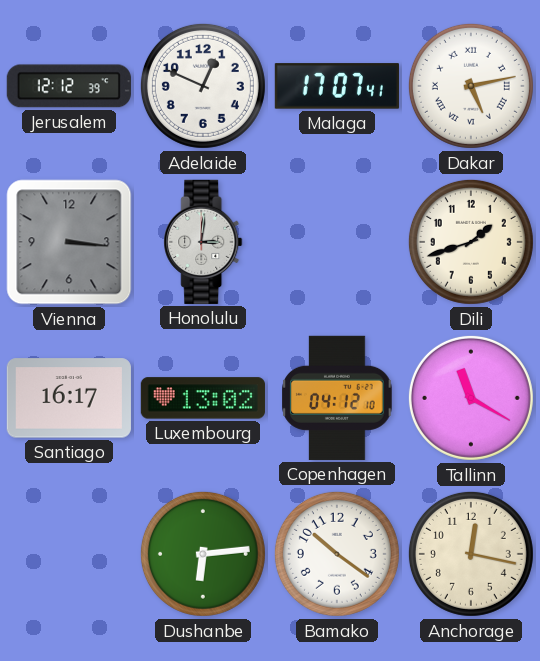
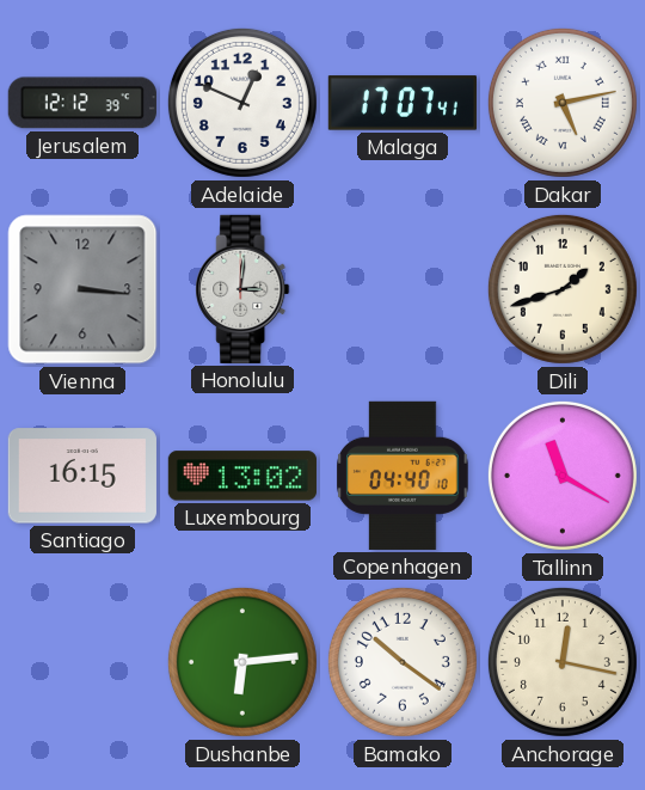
Santiago: 16:17 -> 16:15
Copenhagen: 04:12 -> 04:40
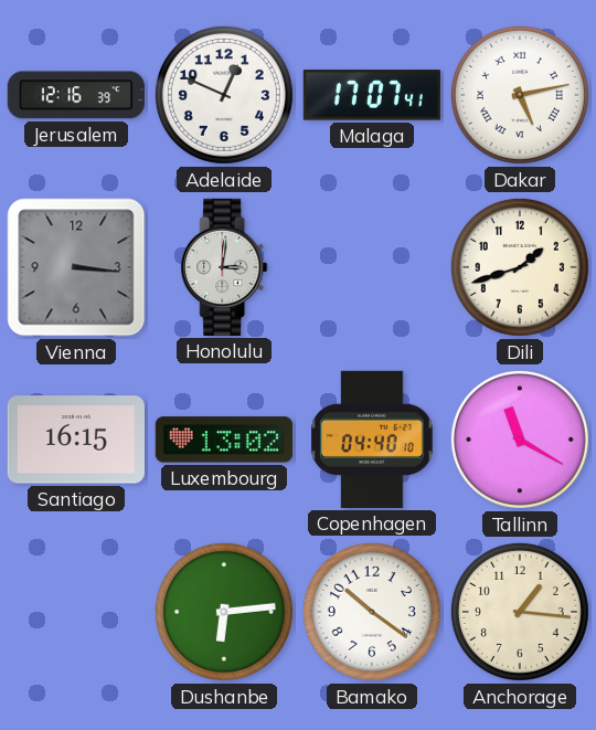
Jerusalem: 12:12 -> 12:16
Anchorage: 12:17 -> 1:16
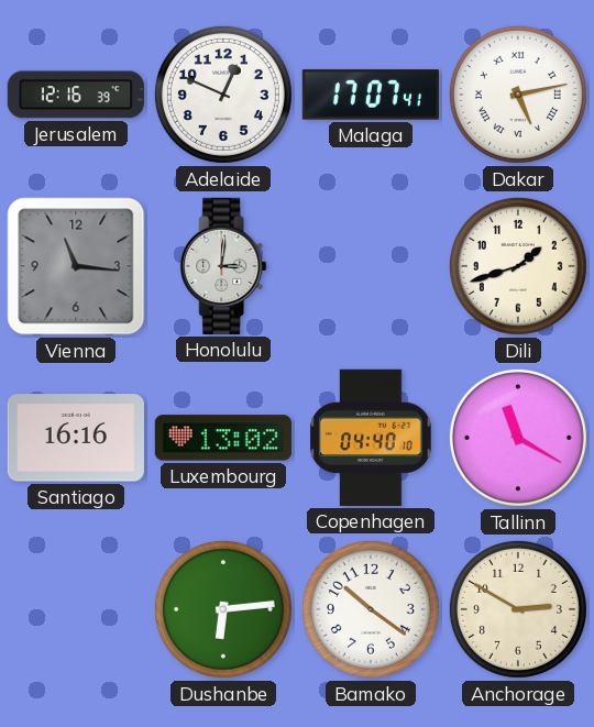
Vienna: 3:16 -> 11:16
Santiago: 16:15 -> 16:16
Anchorage: 1:16 -> 2:50
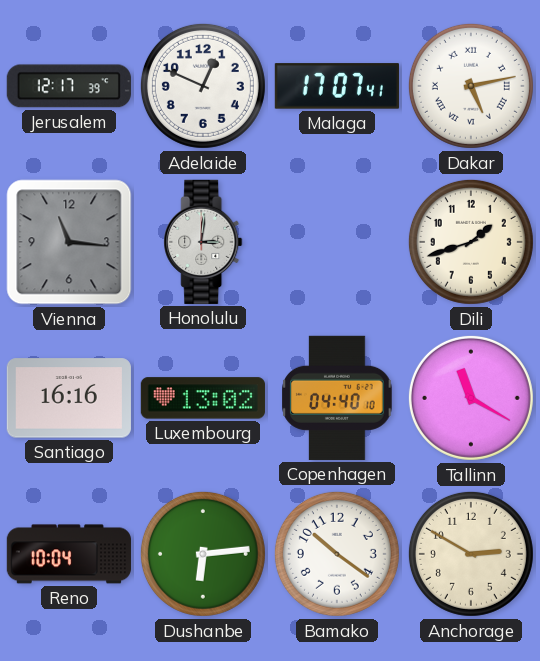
Jerusalem: 12:16 -> 12:17
Reno: none -> 10:04
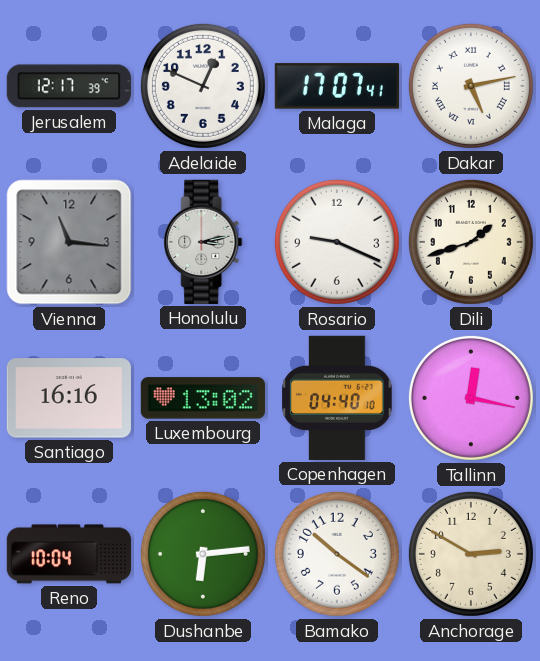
Honolulu: 3:01 -> 3:13
Rosario: none -> 9:19
Tallinn: 11:20 -> 12:17
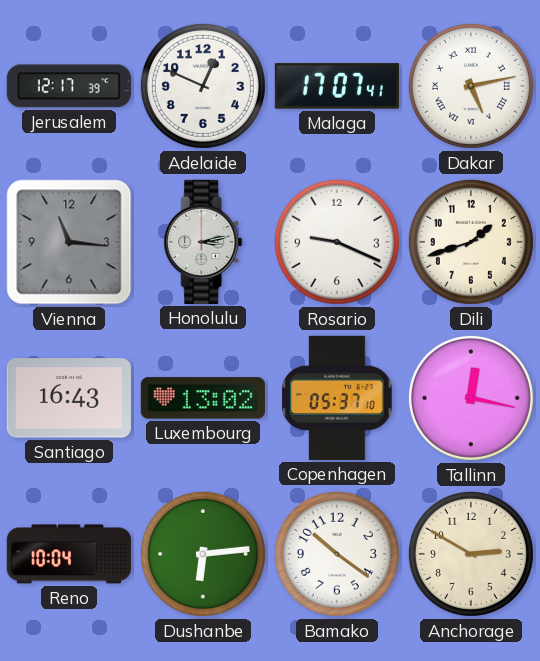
Santiago: 16:16 -> 16:43
Copenhagen: 04:40 -> 05:37
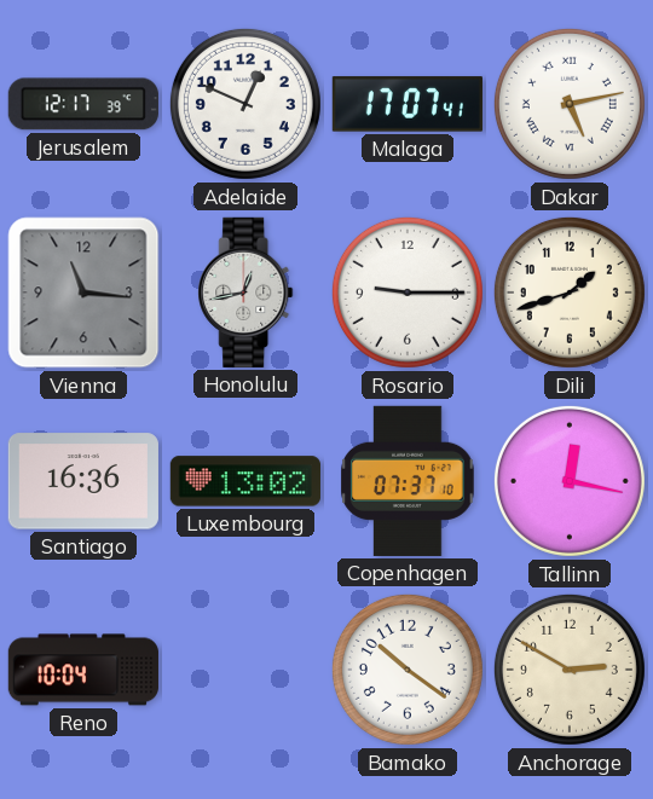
Honolulu: 3:13 -> 12:43
Rosario: 9:19 -> 9:15
Santiago: 16:43 -> 16:36
Copenhagen: 05:37 -> 07:37
Dushanbe: 6:14 -> none
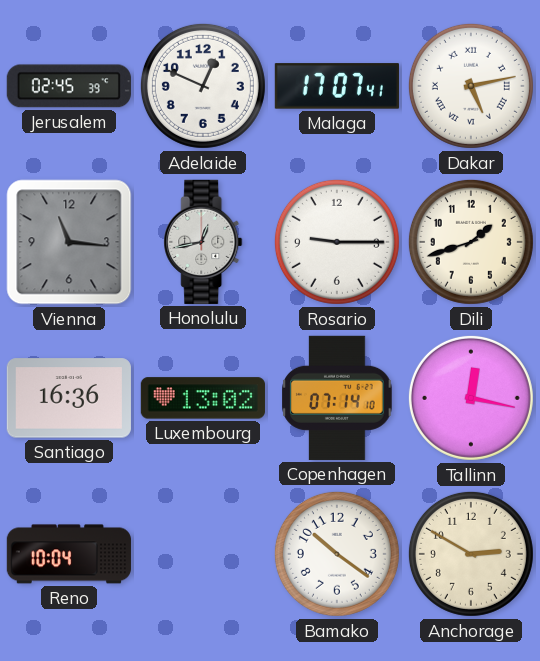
Jerusalem: 12:17 -> 02:45
Copenhagen: 07:37 -> 07:14
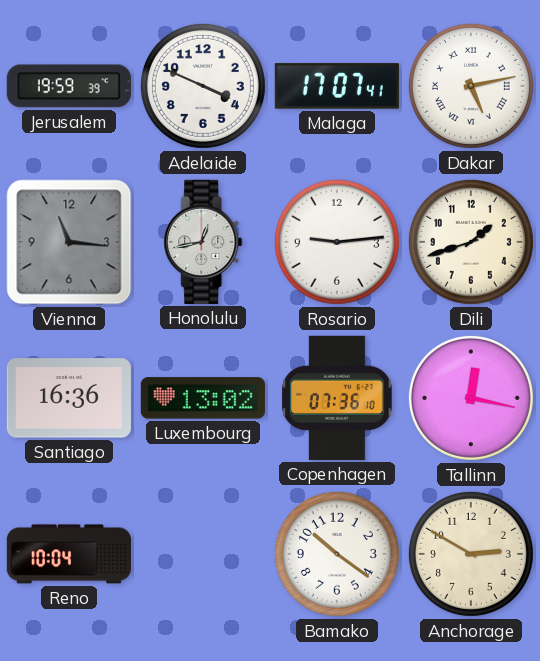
Jerusalem: 02:45 -> 19:59
Adelaide: 12:49 -> 3:49
Rosario: 9:15 -> 9:14
Copenhagen: 07:14 -> 07:36
